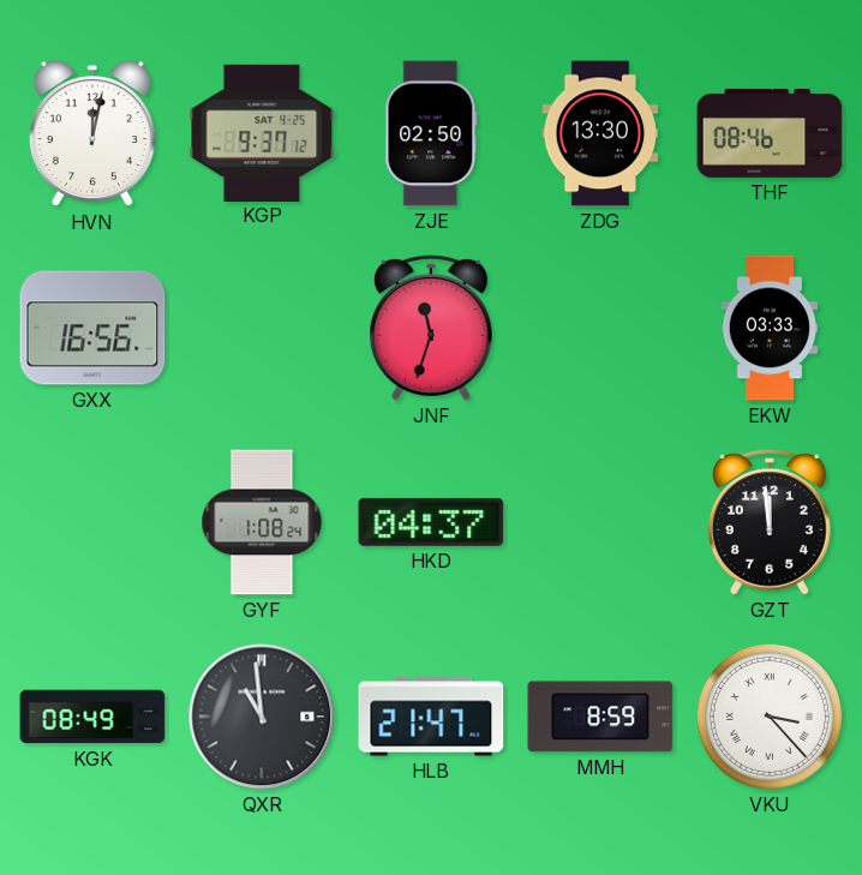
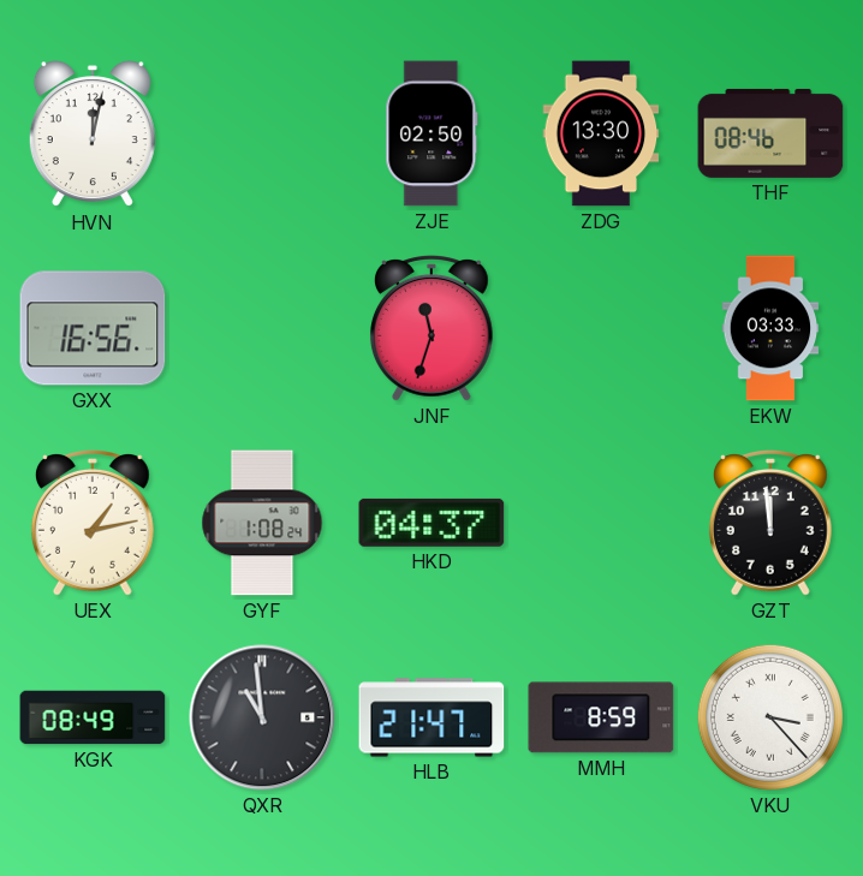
KGP: 9:37 -> none
UEX: none -> 1:13
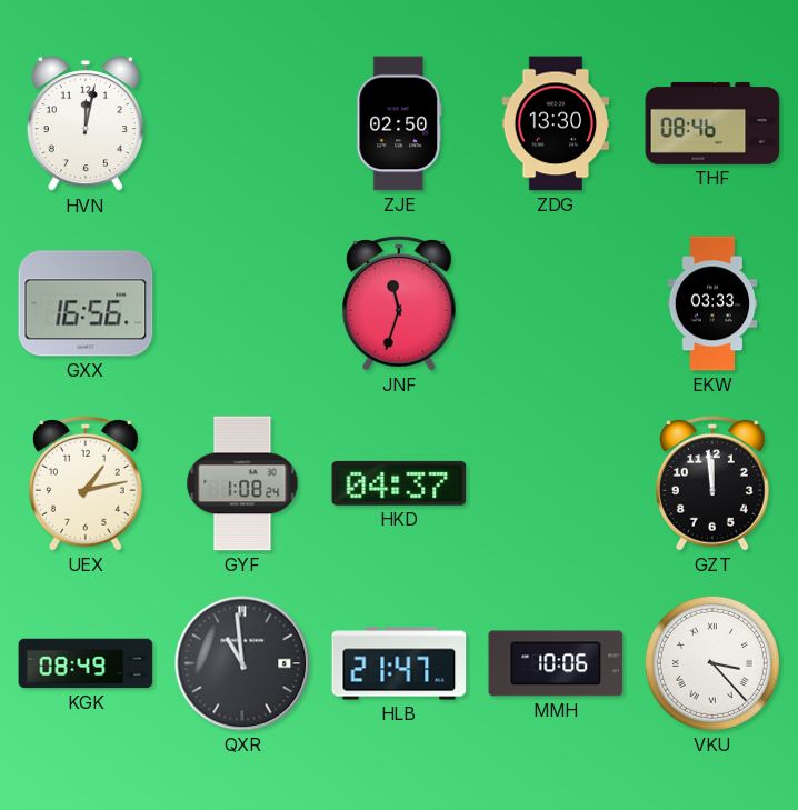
MMH: 8:59 -> 10:06
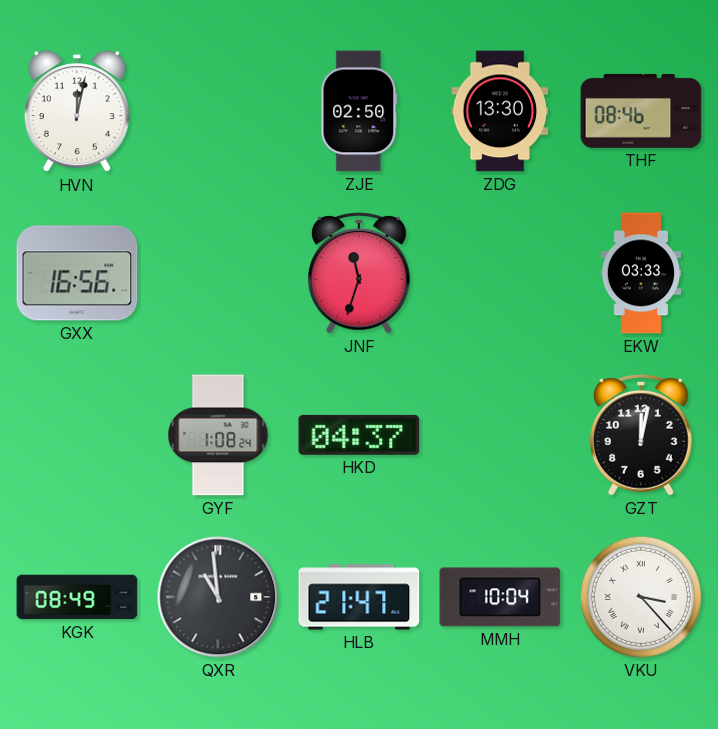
UEX: 1:13 -> none
GZT: 11:59 -> 12:02
MMH: 10:06 -> 10:04
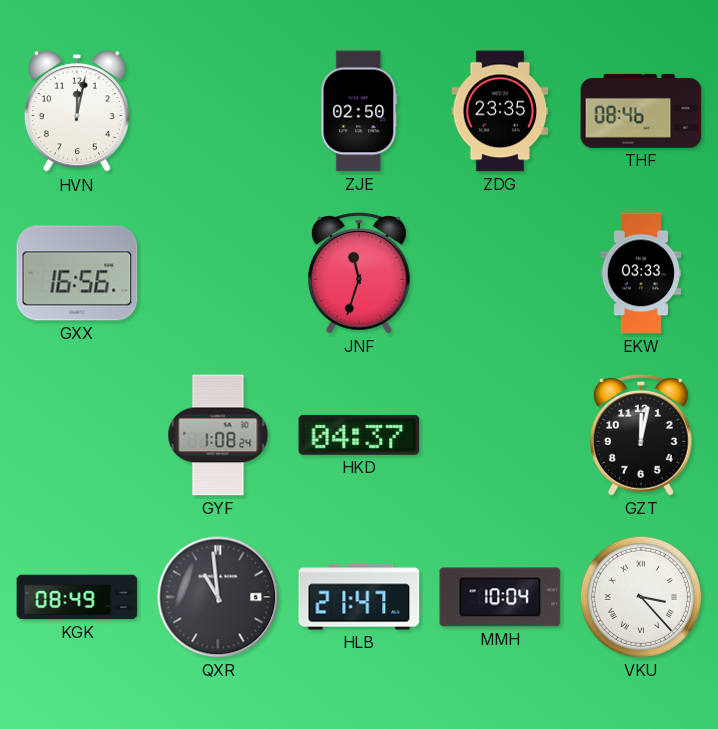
ZDG: 13:30 -> 23:35
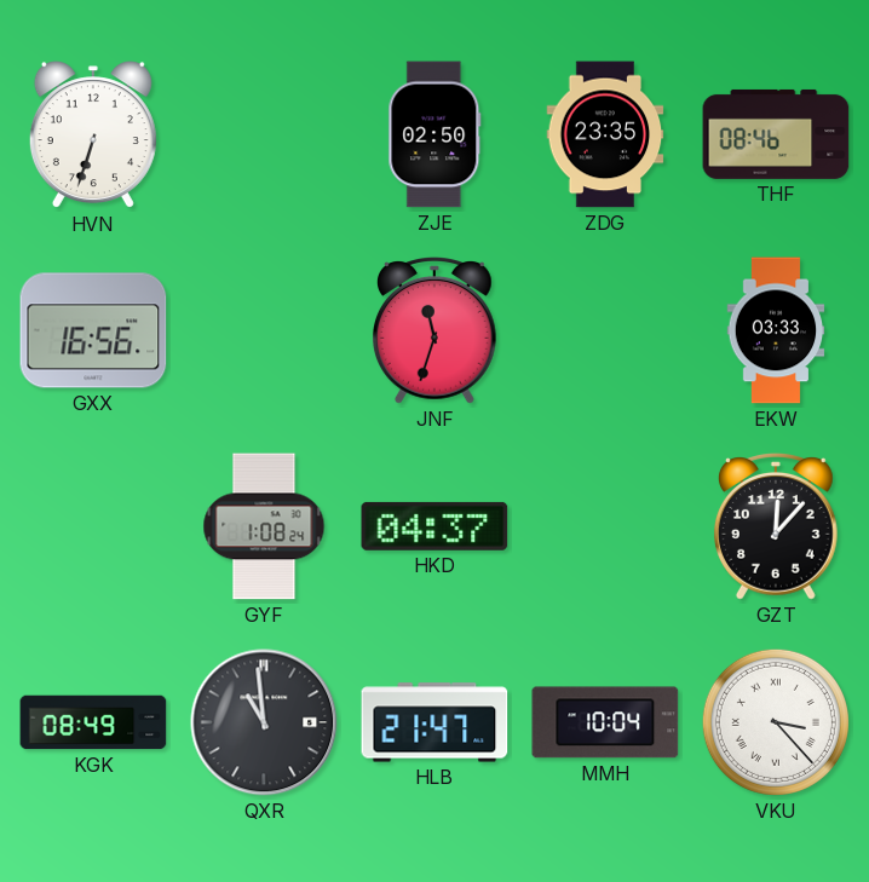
HVN: 12:02 -> 6:33
GZT: 12:02 -> 12:07
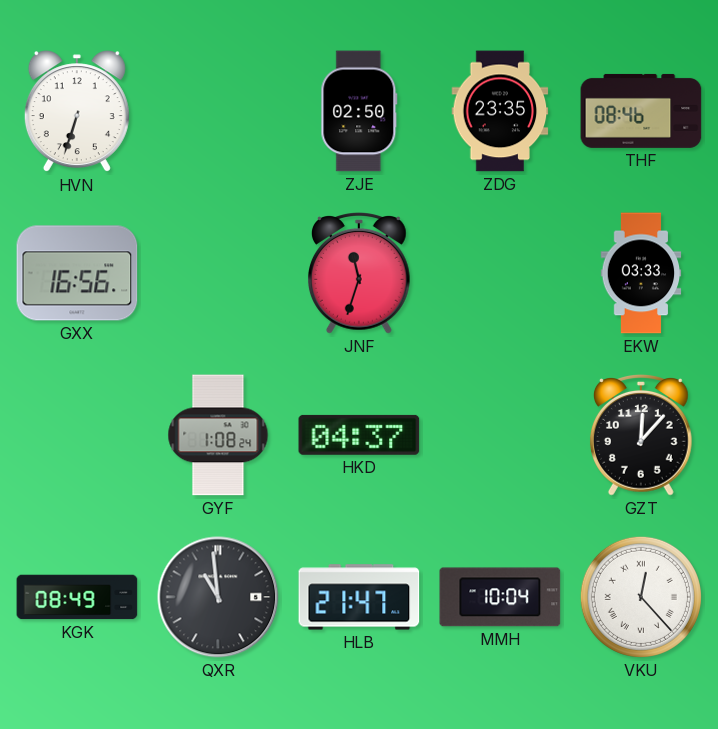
VKU: 3:23 -> 12:23
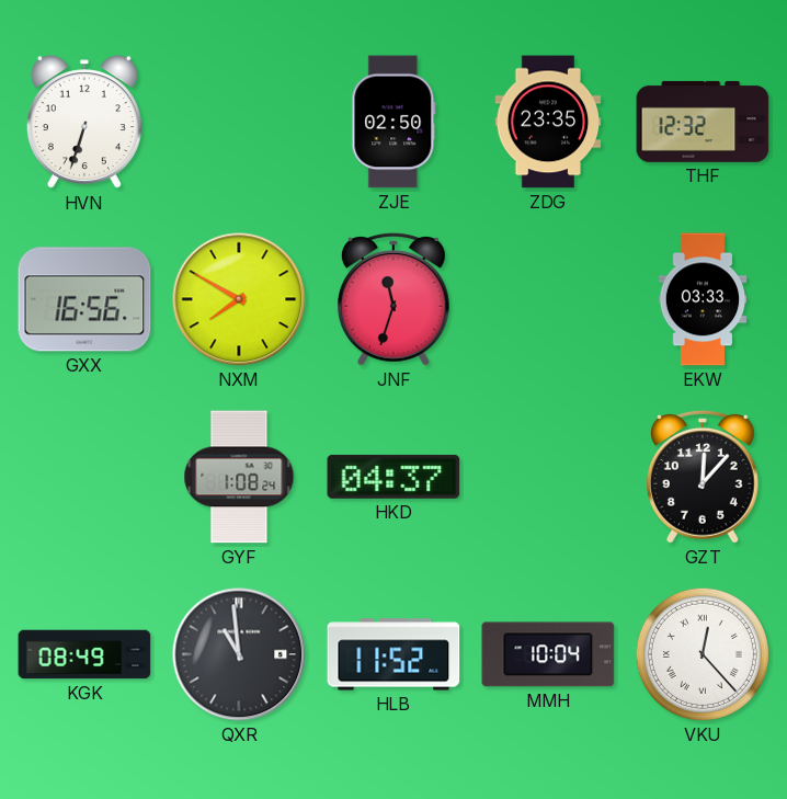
THF: 08:46 -> 12:32
NXM: none -> 7:50
HLB: 21:47 -> 11:52
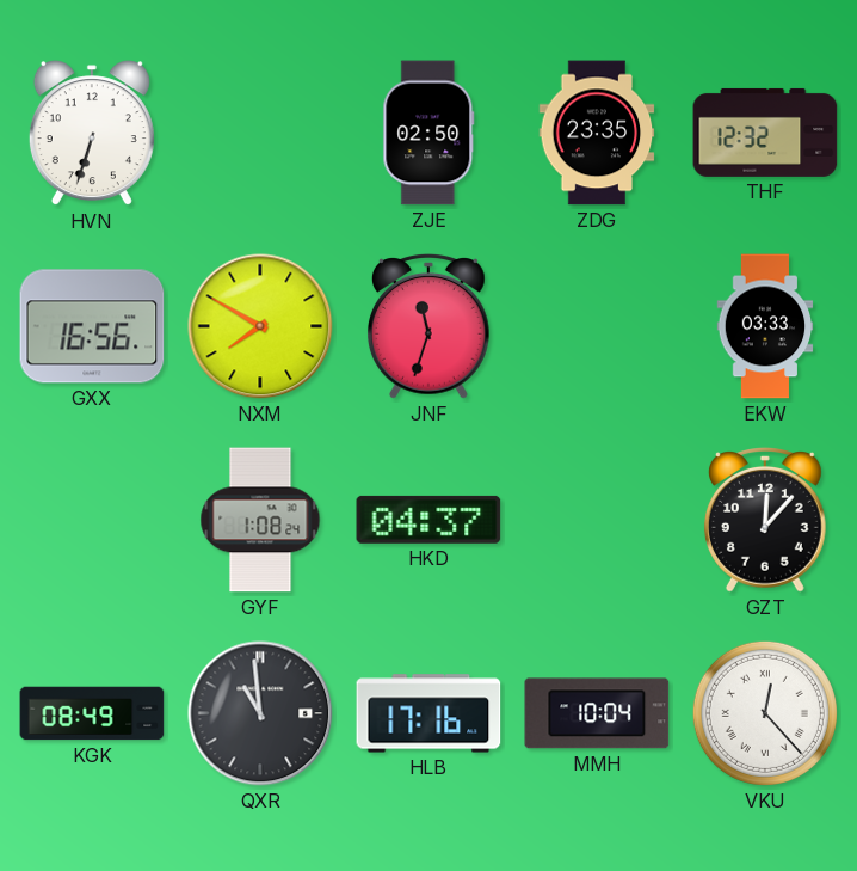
HLB: 11:52 -> 17:16
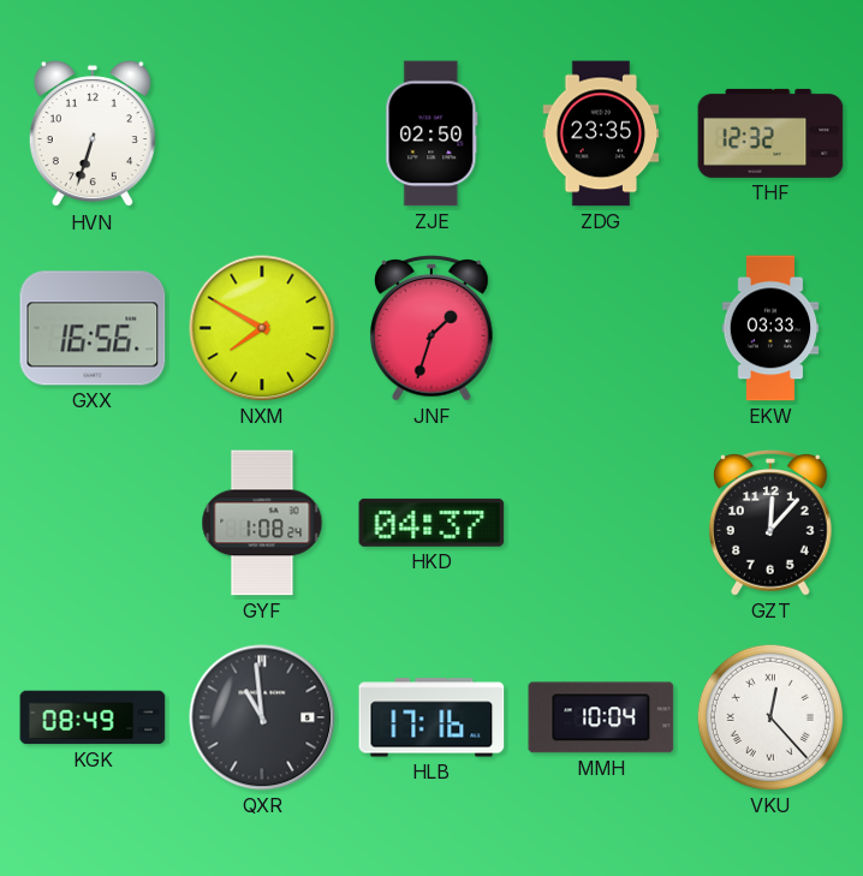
JNF: 11:33 -> 1:33
